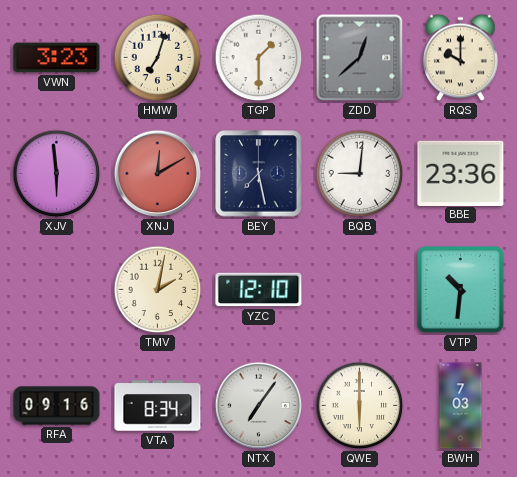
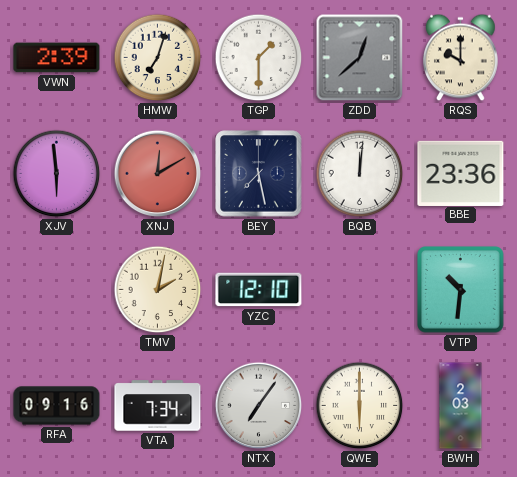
VWN: 3:23 -> 2:39
BQB: 9:01 -> 12:01
VTA: 8:34 -> 7:34
BWH: 7:03 -> 2:03
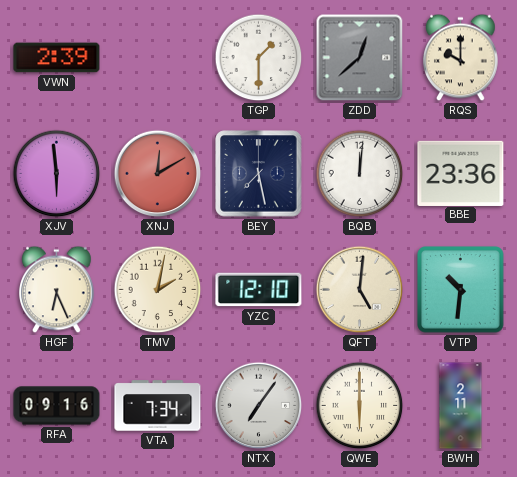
HMW: 7:03 -> none
HGF: none -> 6:26
QFT: none -> 5:01
BWH: 2:03 -> 2:11
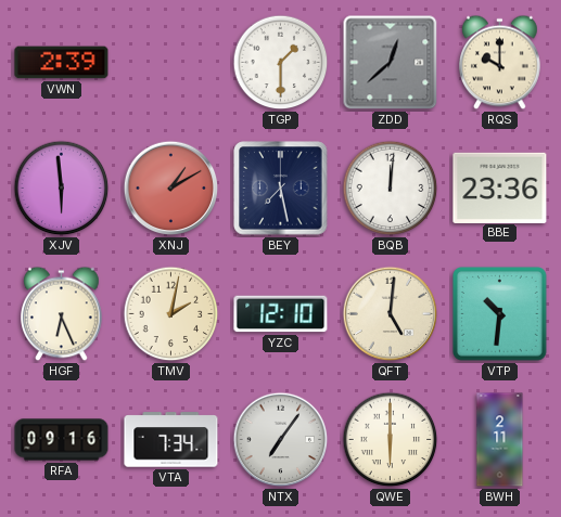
XNJ: 12:10 -> 1:10
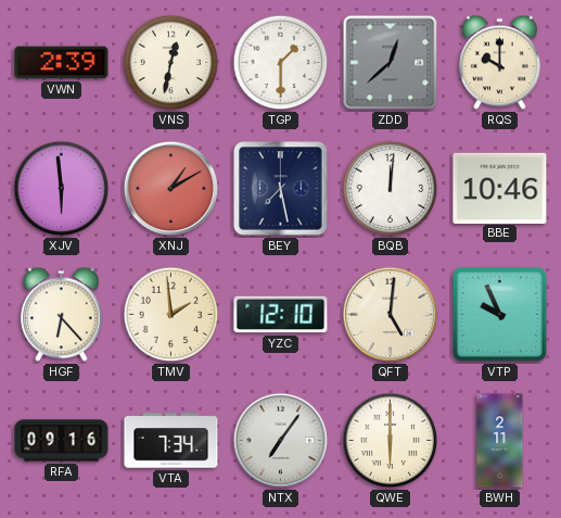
VNS: none -> 12:32
BBE: 23:36 -> 10:46
HGF: 6:26 -> 6:23
TMV: 2:02 -> 1:59
VTP: 10:31 -> 9:56
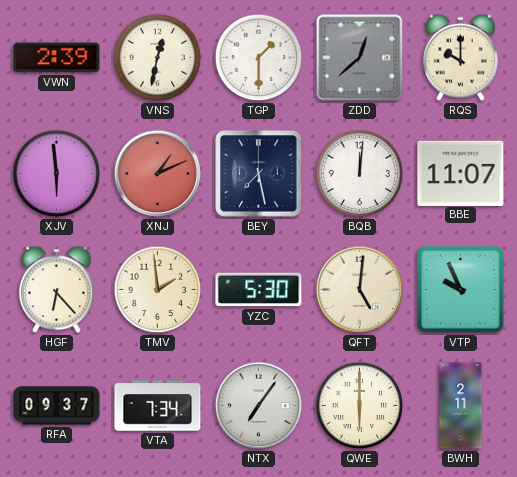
XNJ: 1:10 -> 1:11
BBE: 10:46 -> 11:07
YZC: 12:10 -> 5:30
RFA: 09:16 -> 09:37
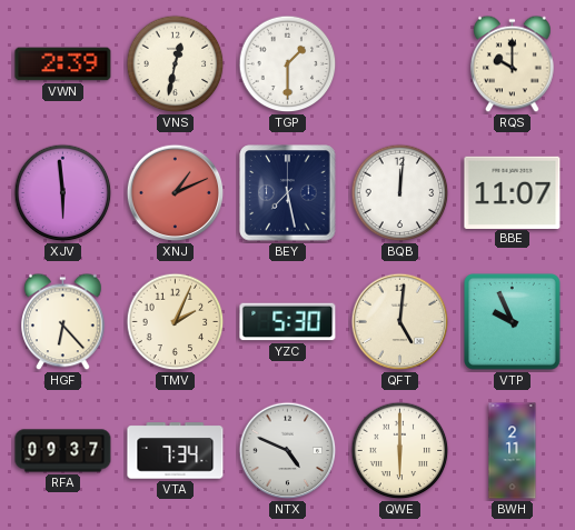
ZDD: 12:38 -> none
TMV: 1:59 -> 2:04
NTX: 7:06 -> 4:49
